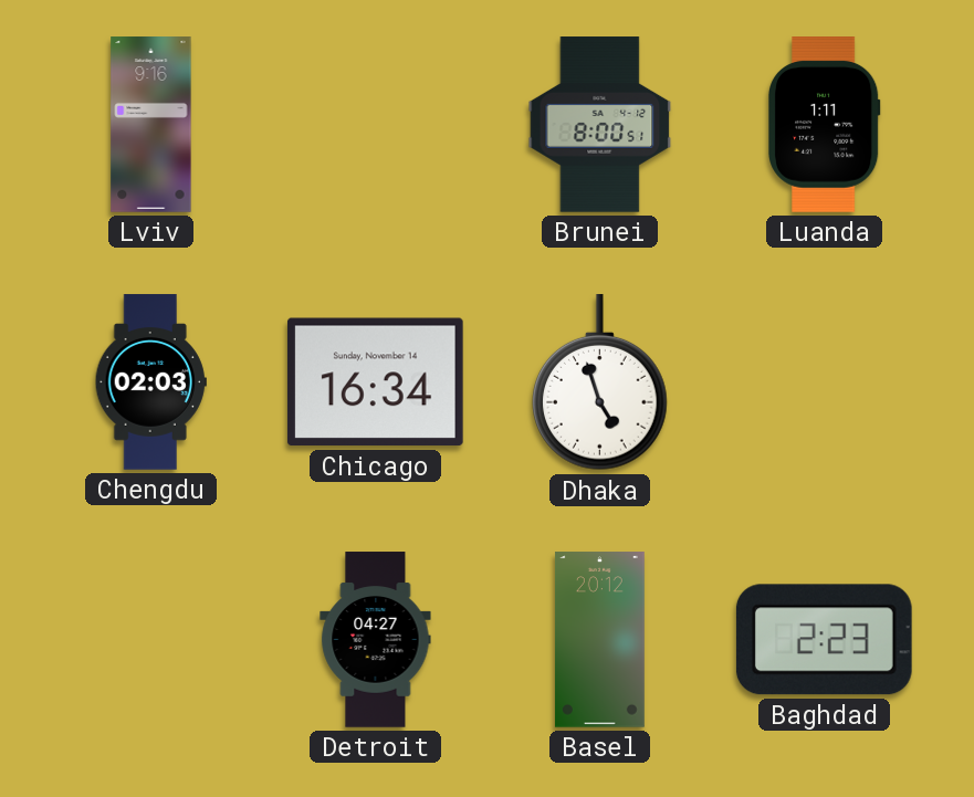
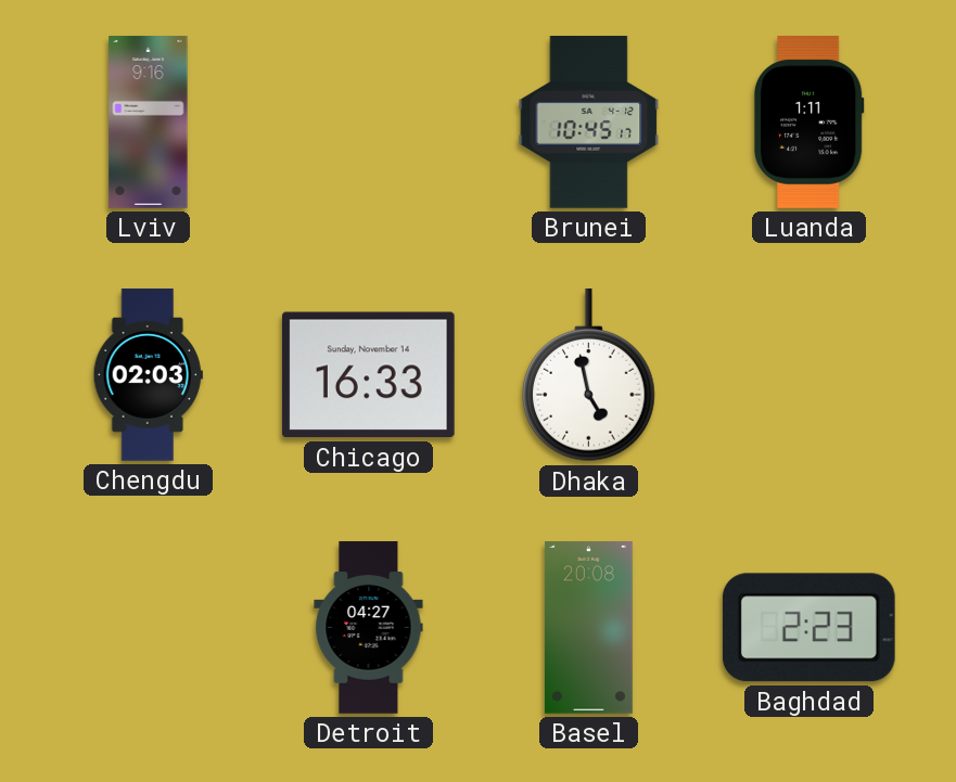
Brunei: 8:00 -> 10:45
Chicago: 16:34 -> 16:33
Dhaka: 4:57 -> 4:58
Basel: 20:12 -> 20:08
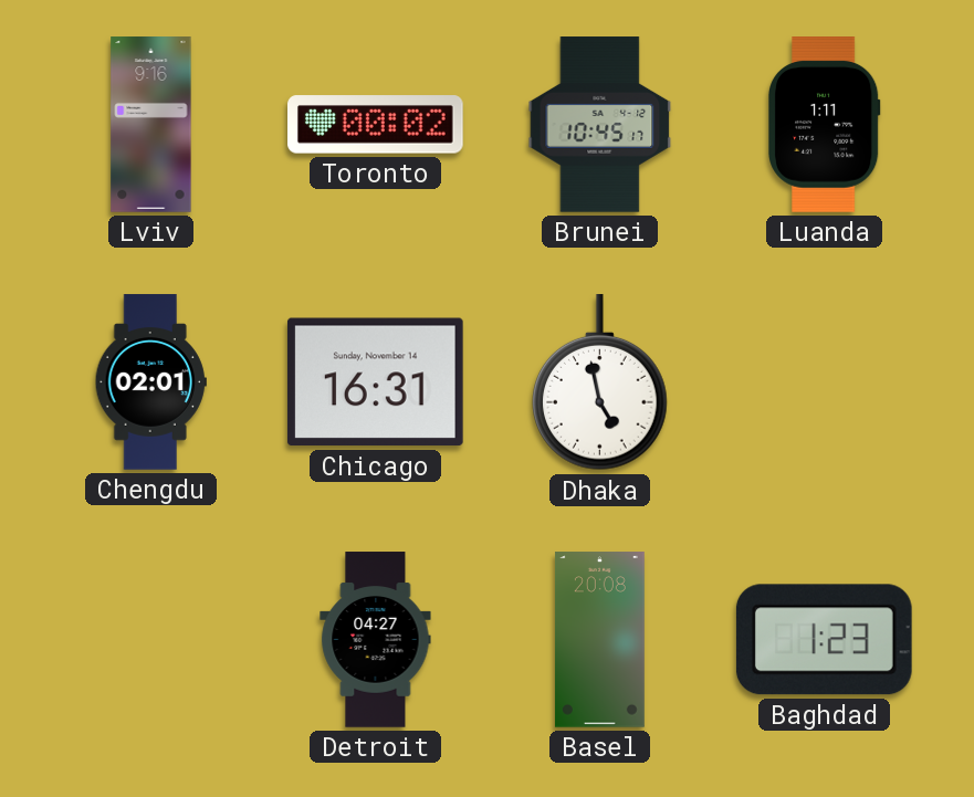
Toronto: none -> 00:02
Chengdu: 02:03 -> 02:01
Chicago: 16:33 -> 16:31
Baghdad: 2:23 -> 1:23
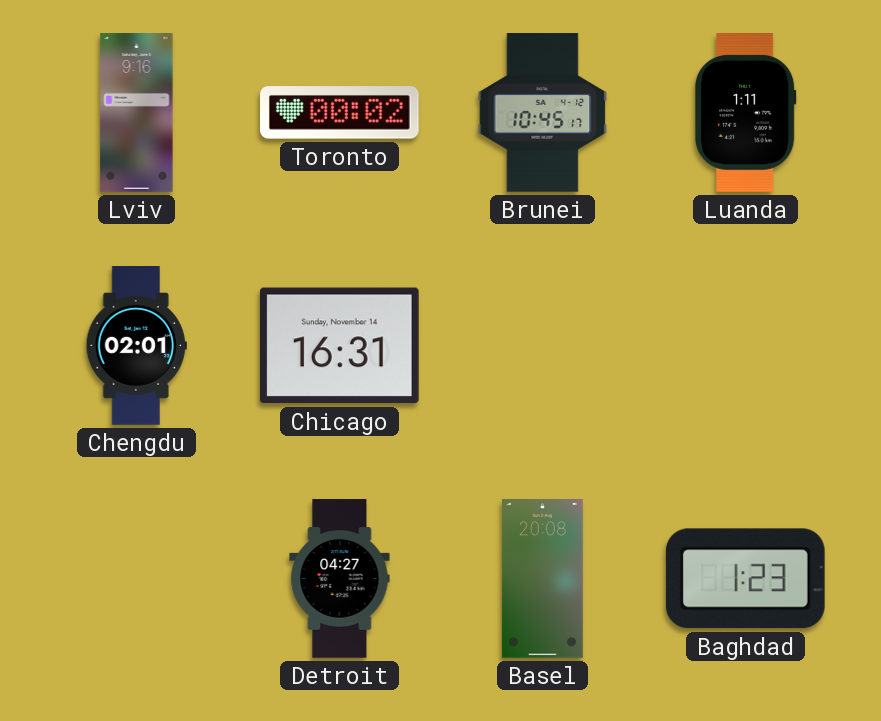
Dhaka: 4:58 -> none
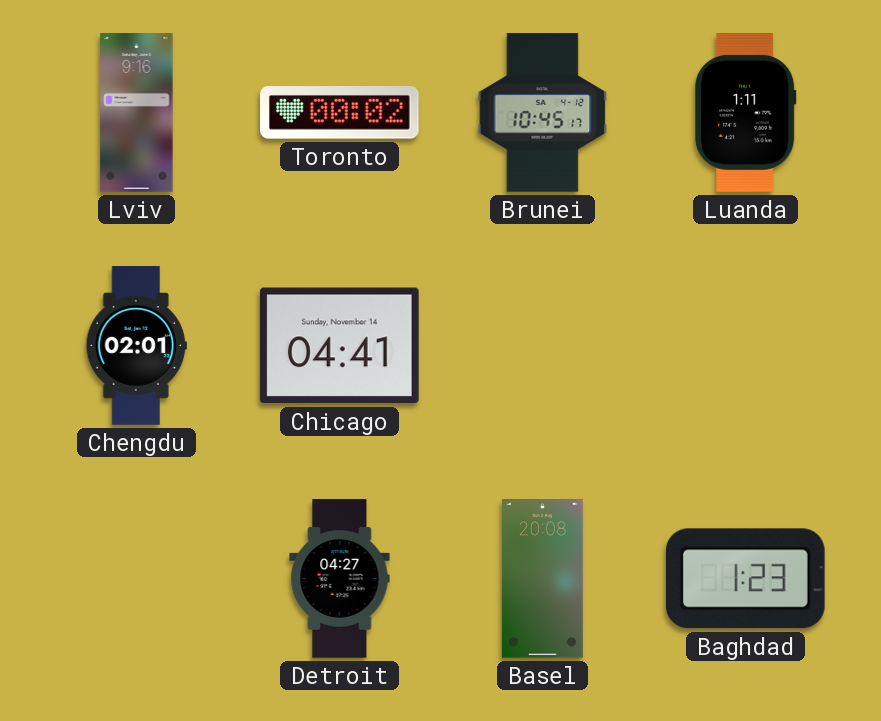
Chicago: 16:31 -> 04:41
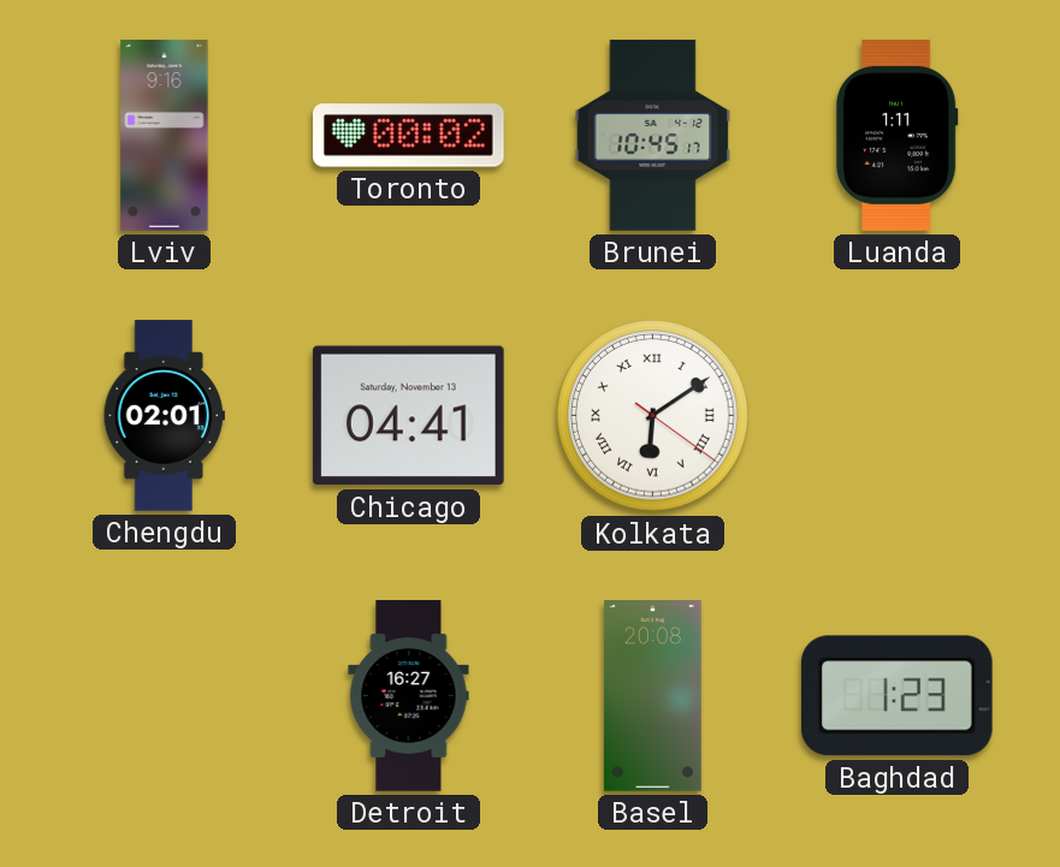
Chicago date: Sunday, November 14 -> Saturday, November 13
Kolkata: none -> 6:09
Detroit: 04:27 -> 16:27
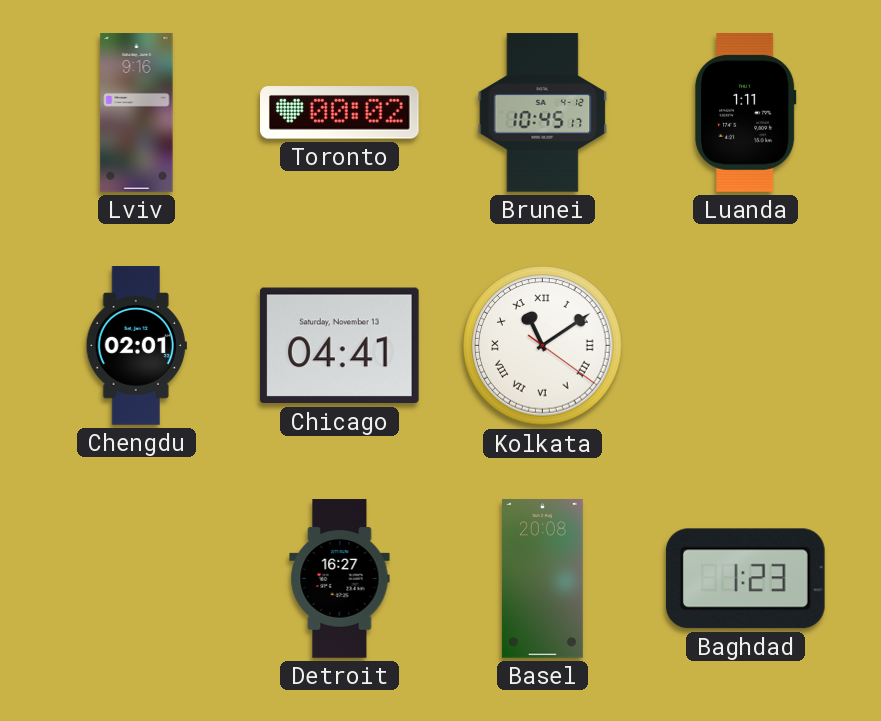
Kolkata: 6:09 -> 11:09
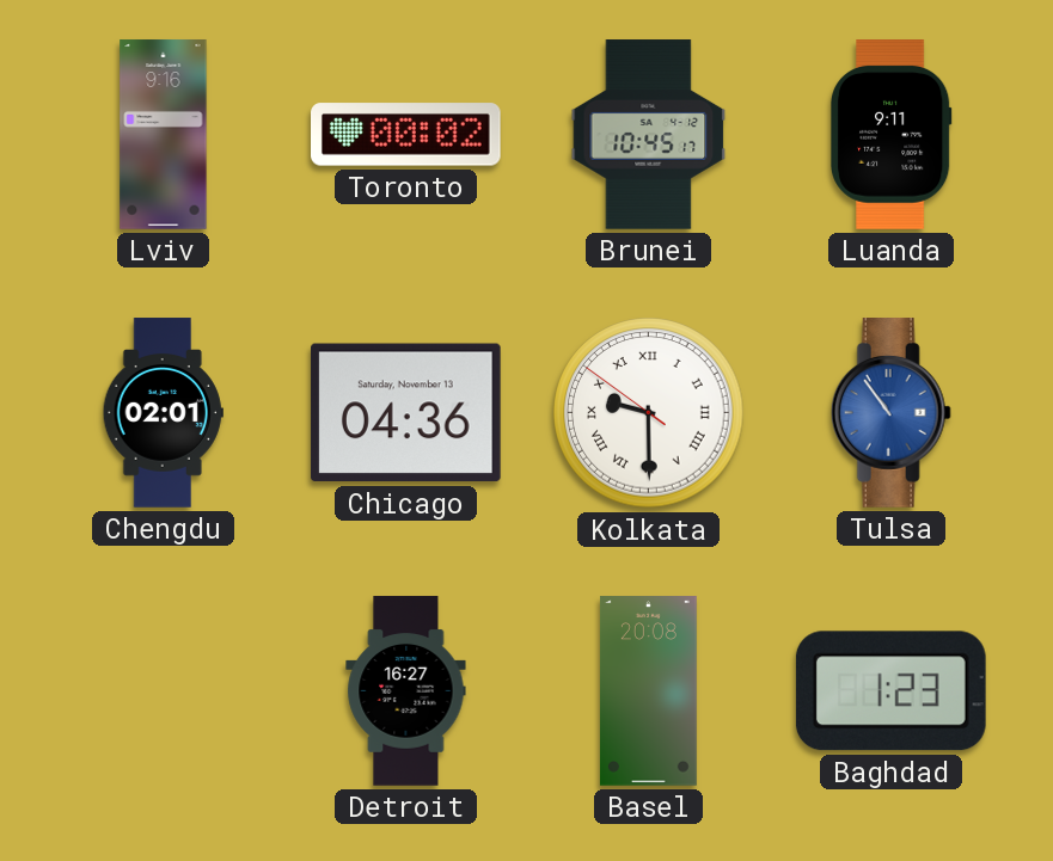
Luanda: 1:11 -> 9:11
Chicago: 04:41 -> 04:36
Kolkata: 11:09 -> 9:29
Tulsa: none -> 10:54
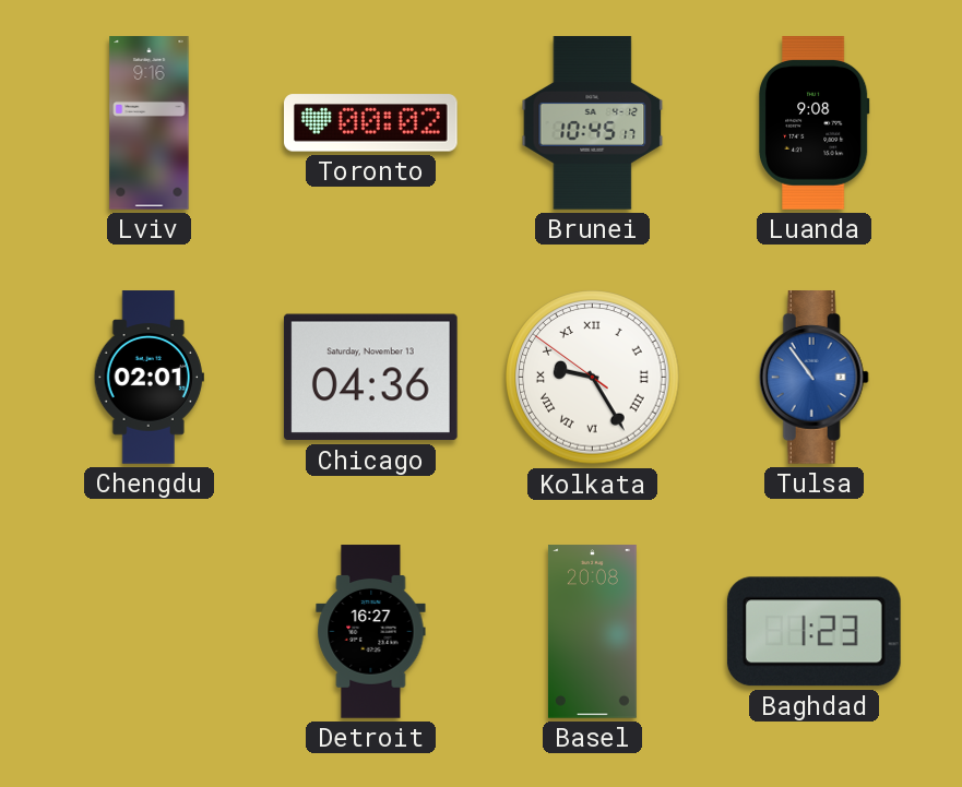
Luanda: 9:11 -> 9:08
Kolkata: 9:29 -> 9:24
